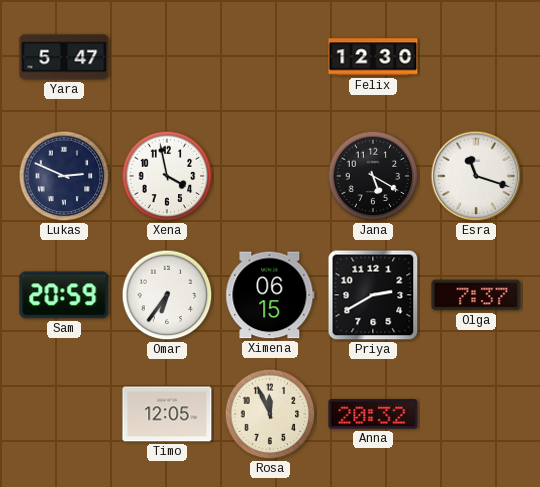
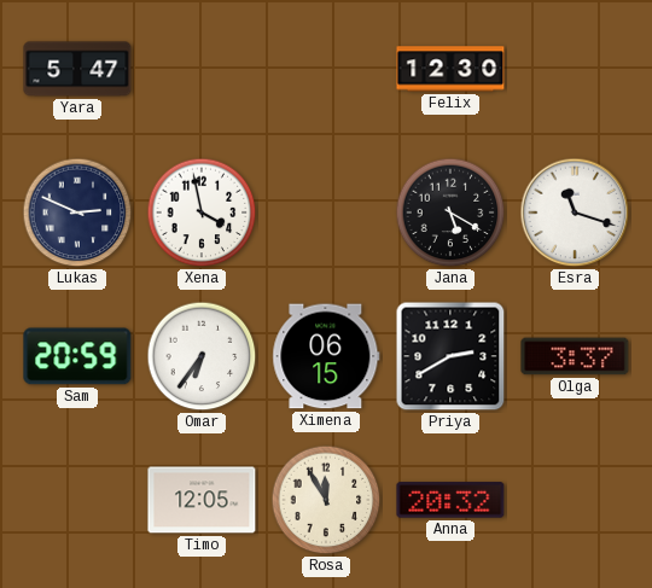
Olga: 7:37 -> 3:37
Rosa: 11:56 -> 11:55
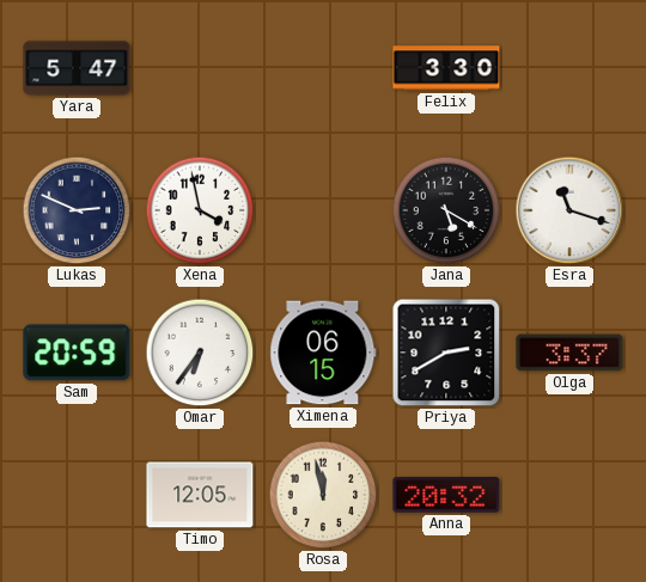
Felix: 12:30 -> 3:30
Rosa: 11:55 -> 11:58
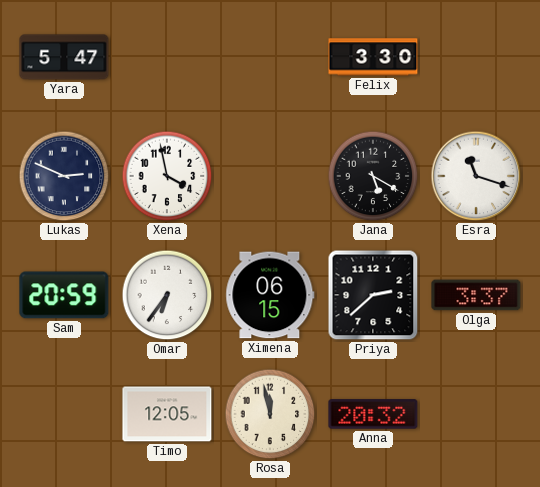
Priya: 2:40 -> 2:38
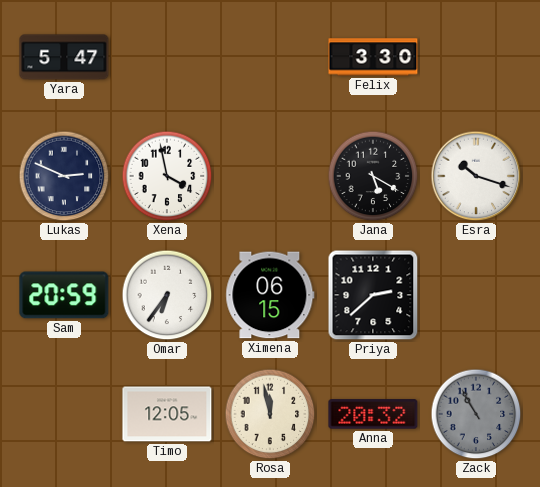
Esra: 11:18 -> 10:18
Olga: 3:37 -> none
Zack: none -> 10:55
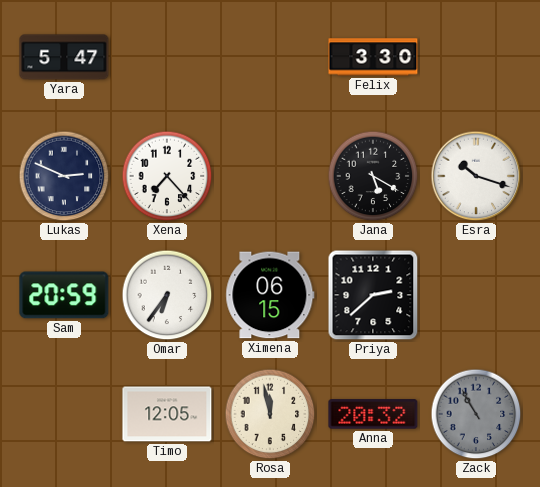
Xena: 3:58 -> 7:23
